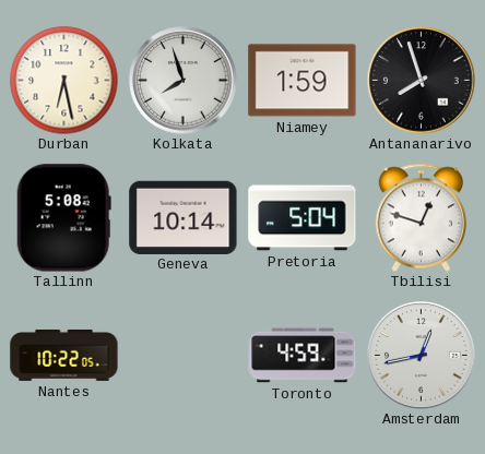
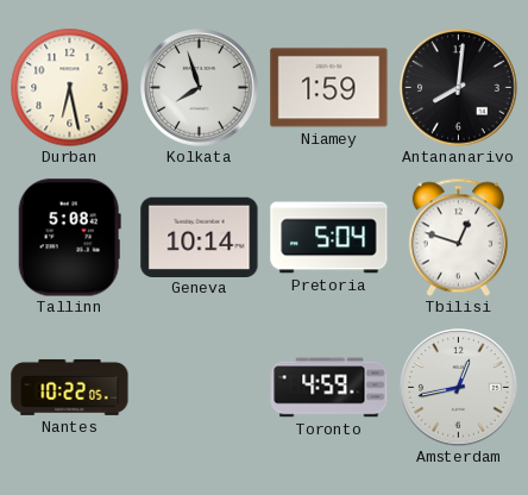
Antananarivo: 7:57 -> 8:01
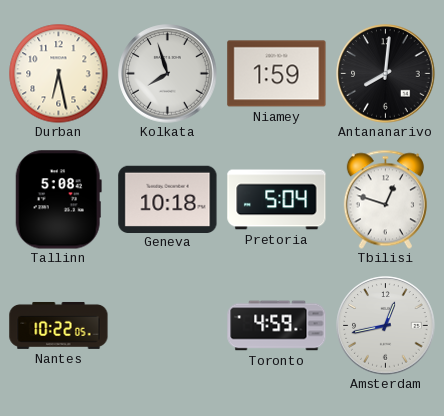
Geneva: 10:14 -> 10:18
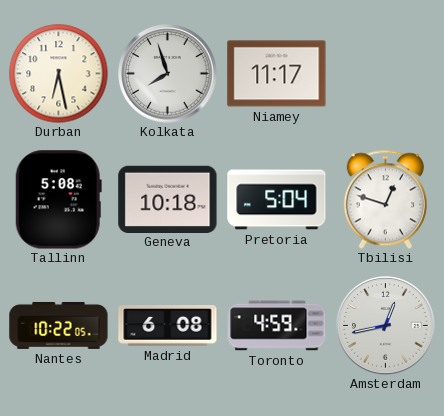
Niamey: 1:59 -> 11:17
Antananarivo: 8:01 -> none
Madrid: none -> 6:08
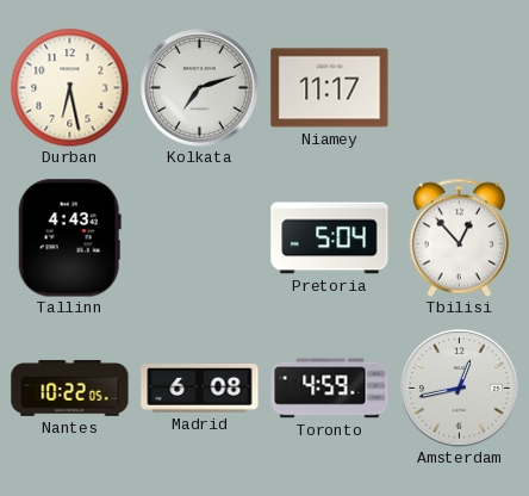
Kolkata: 7:57 -> 7:12
Tallinn: 5:08 -> 4:43
Geneva: 10:18 -> none
Tbilisi: 12:48 -> 12:53
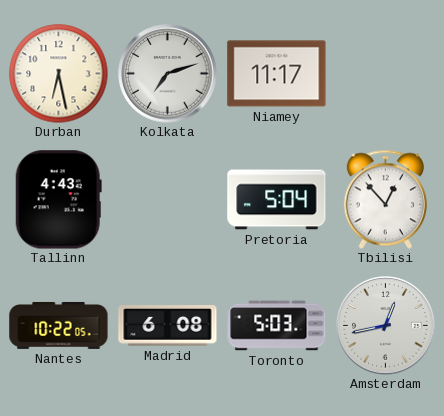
Toronto: 4:59 -> 5:03
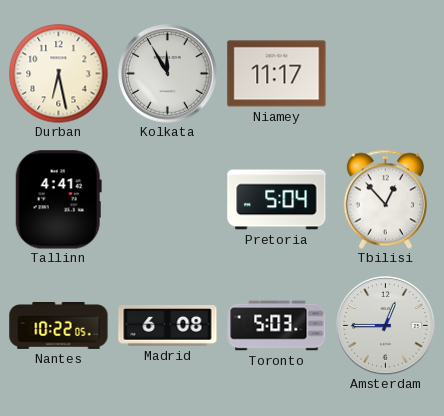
Kolkata: 7:12 -> 11:55
Tallinn: 4:43 -> 4:41
Amsterdam: 12:43 -> 12:45
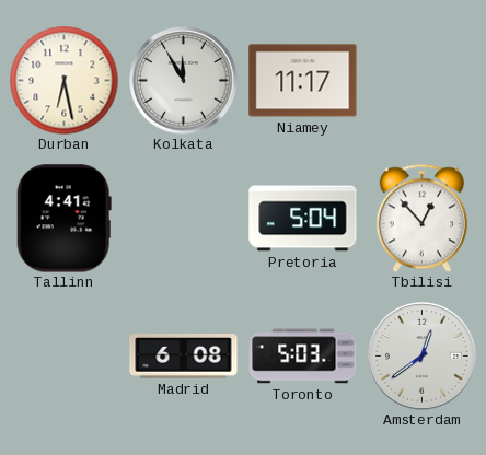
Nantes: 10:22 -> none
Amsterdam: 12:45 -> 12:39
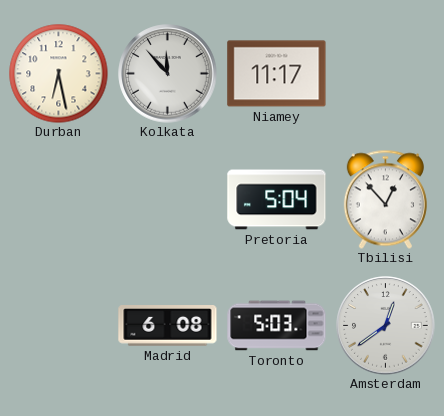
Kolkata: 11:55 -> 11:53
Tallinn: 4:41 -> none
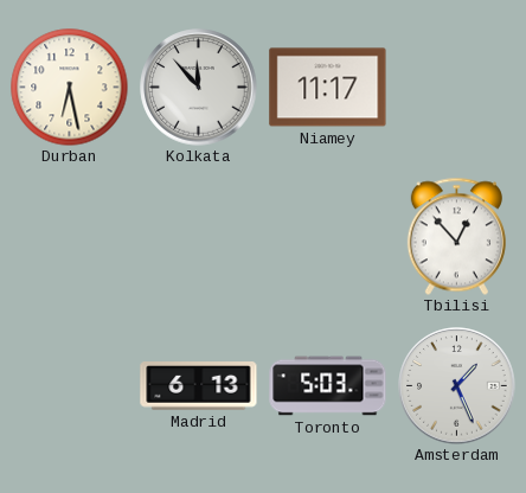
Pretoria: 5:04 -> none
Madrid: 6:08 -> 6:13
Amsterdam: 12:39 -> 1:26
